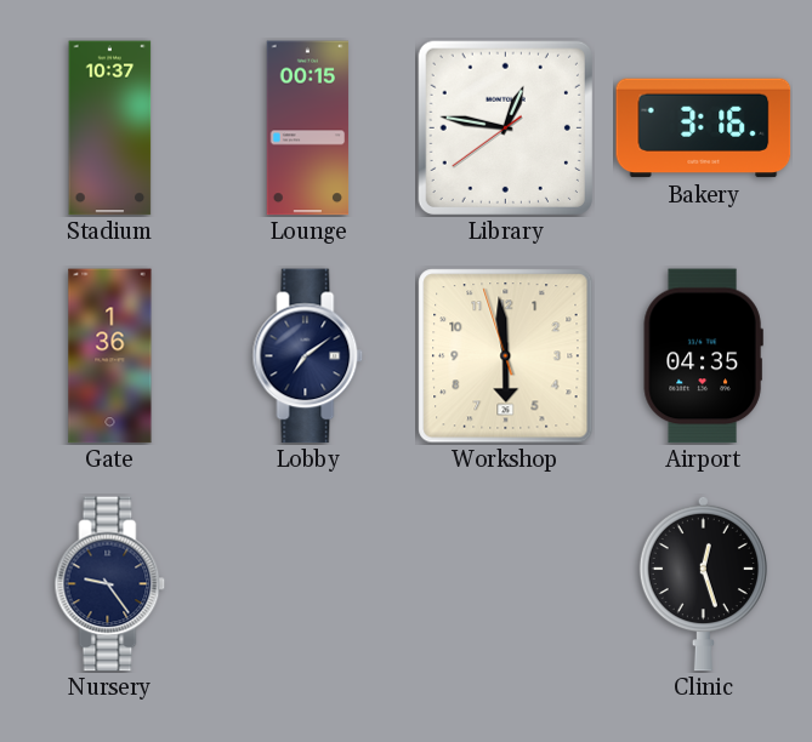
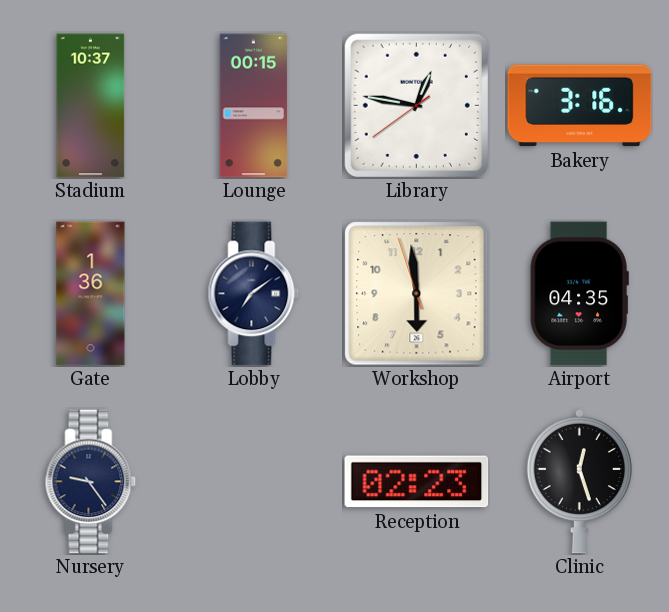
Reception: none -> 02:23
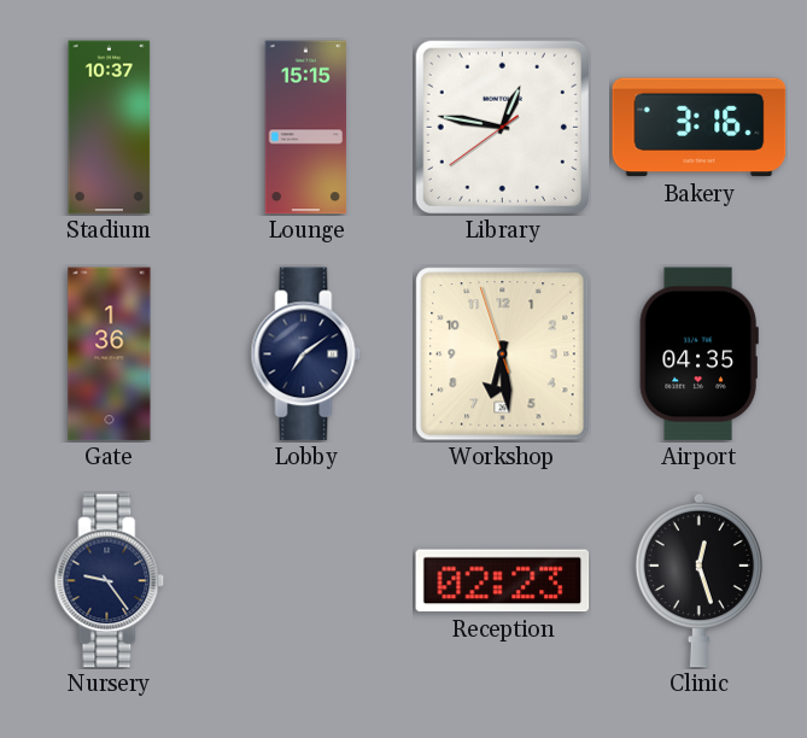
Lounge: 00:15 -> 15:15
Workshop: 5:58 -> 6:28
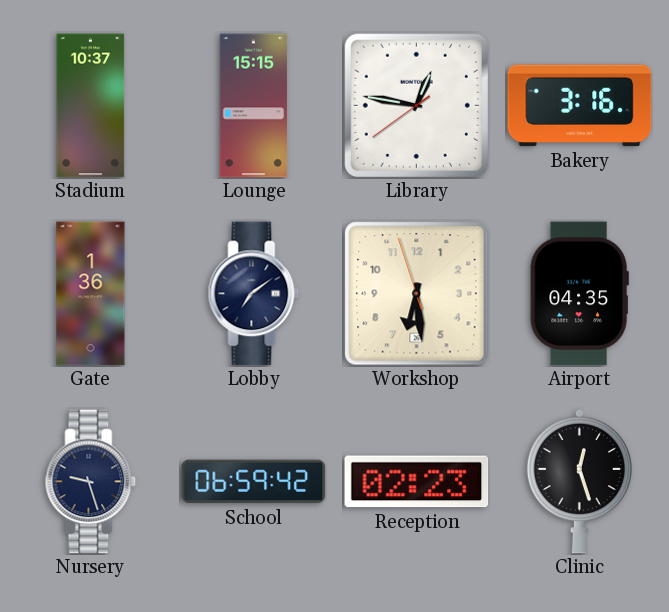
Nursery: 9:24 -> 9:27
School: none -> 06:59
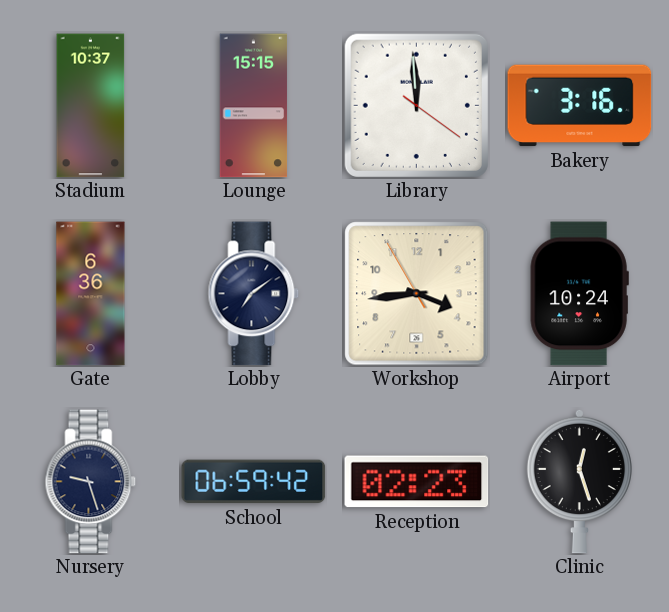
Library: 12:46 -> 11:59
Gate: 1:36 -> 6:36
Workshop: 6:28 -> 3:43
Airport: 04:35 -> 10:24
